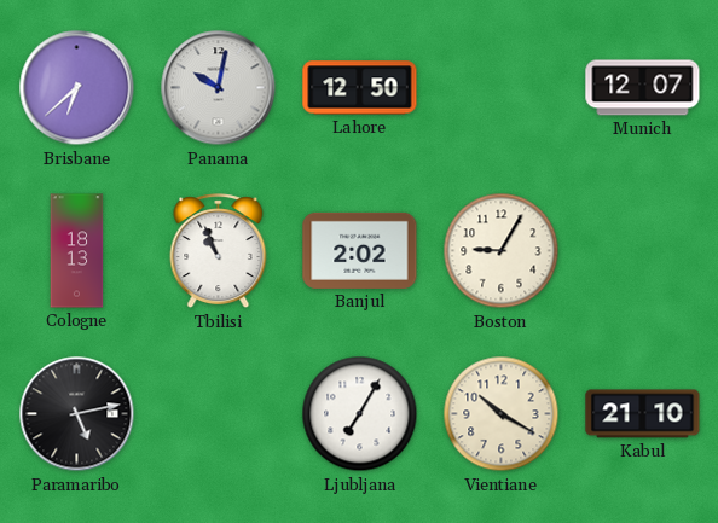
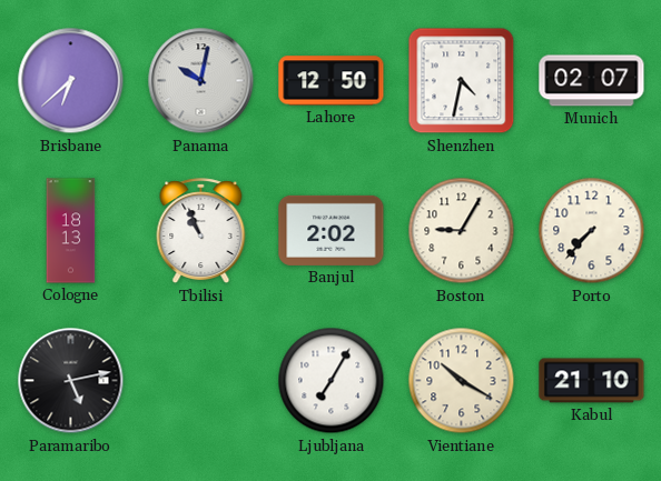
Shenzhen: none -> 4:32
Munich: 12:07 -> 02:07
Porto: none -> 7:37
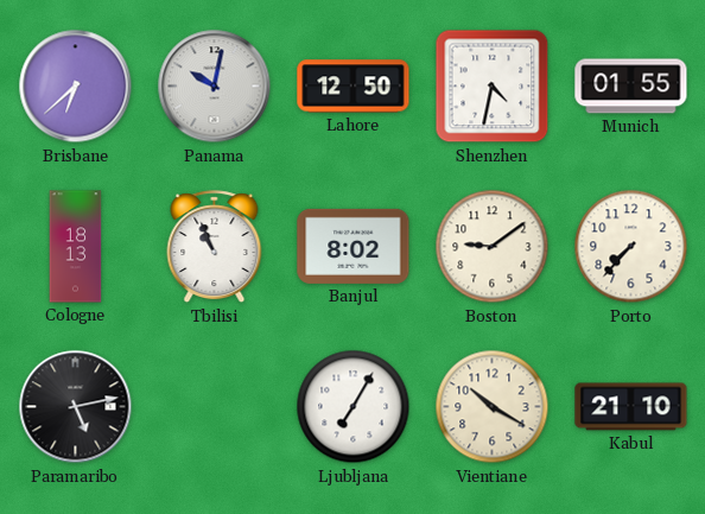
Munich: 02:07 -> 01:55
Banjul: 2:02 -> 8:02
Boston: 9:05 -> 9:09
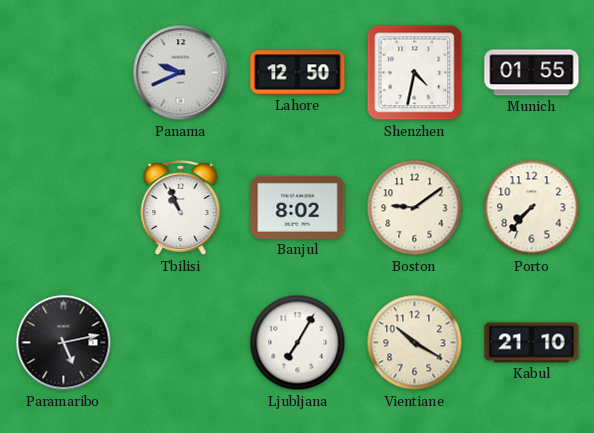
Brisbane: 6:38 -> none
Panama: 10:02 -> 9:41
Cologne: 18:13 -> none
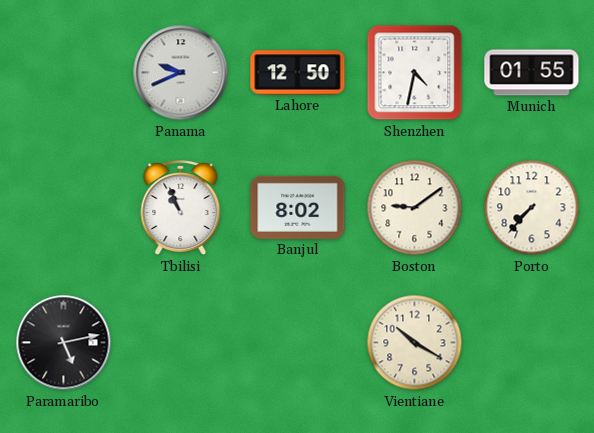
Ljubljana: 7:05 -> none
Kabul: 21:10 -> none
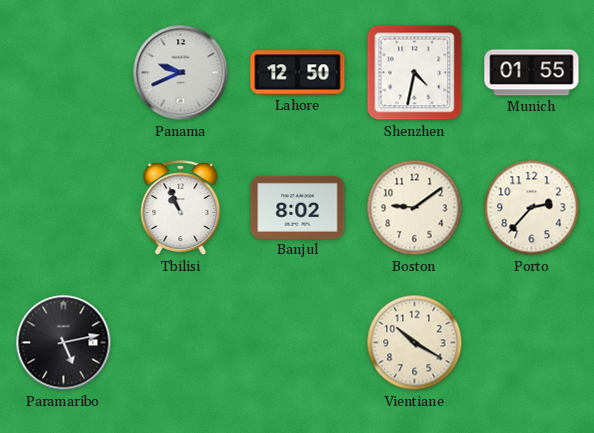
Porto: 7:37 -> 2:37
